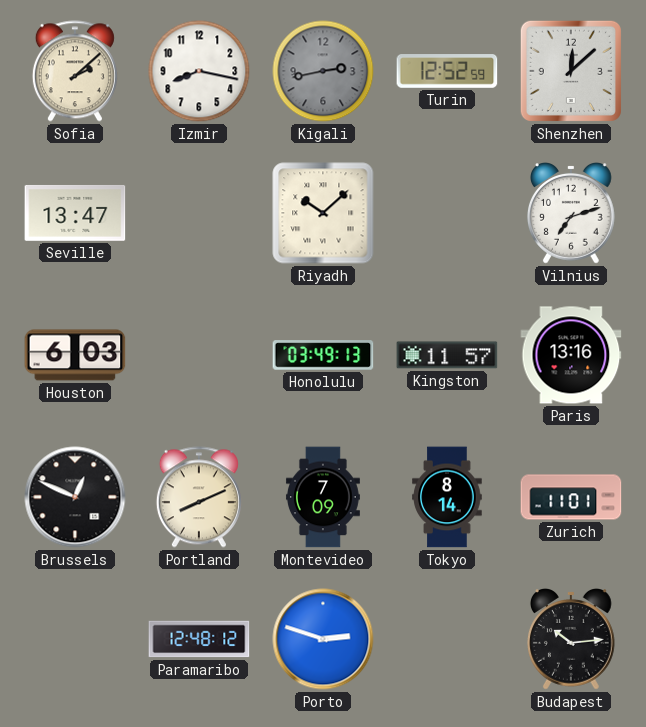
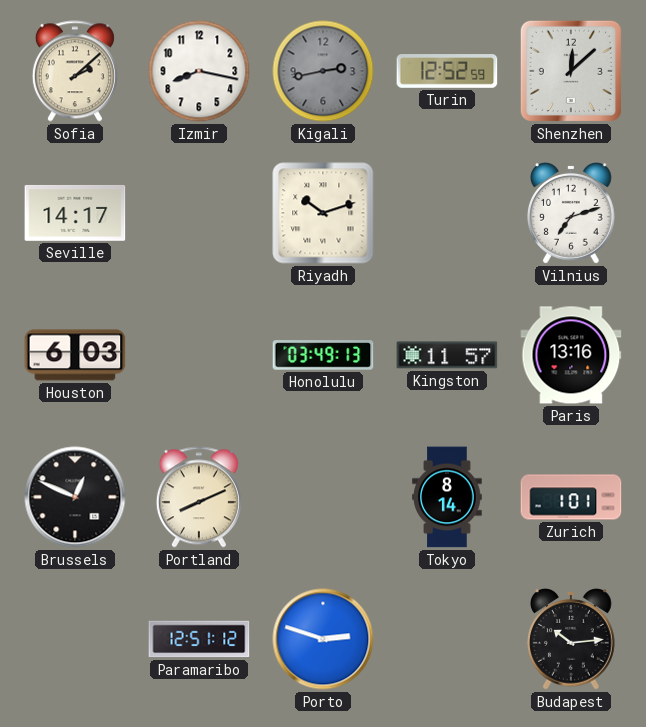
Seville: 13:47 -> 14:17
Riyadh: 10:08 -> 10:12
Montevideo: 7:09 -> none
Zurich: 11:01 -> 1:01
Paramaribo: 12:48 -> 12:51
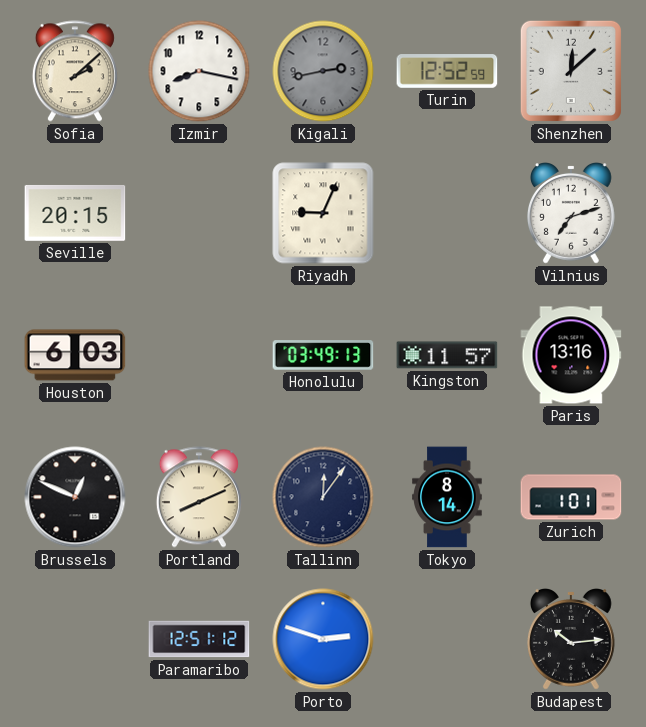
Seville: 14:17 -> 20:15
Riyadh: 10:12 -> 9:04
Tallinn: none -> 12:06
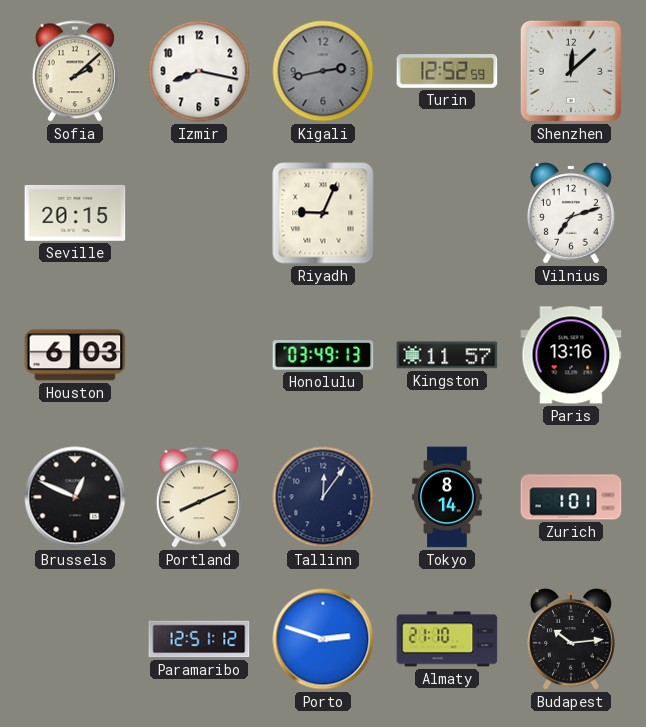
Almaty: none -> 21:10
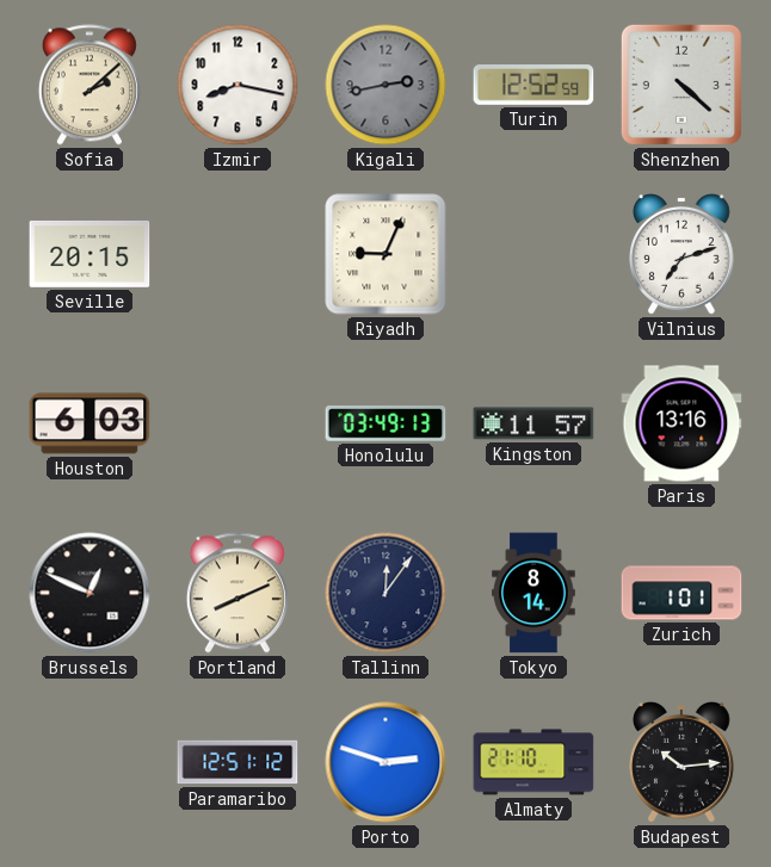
Shenzhen: 12:08 -> 4:22
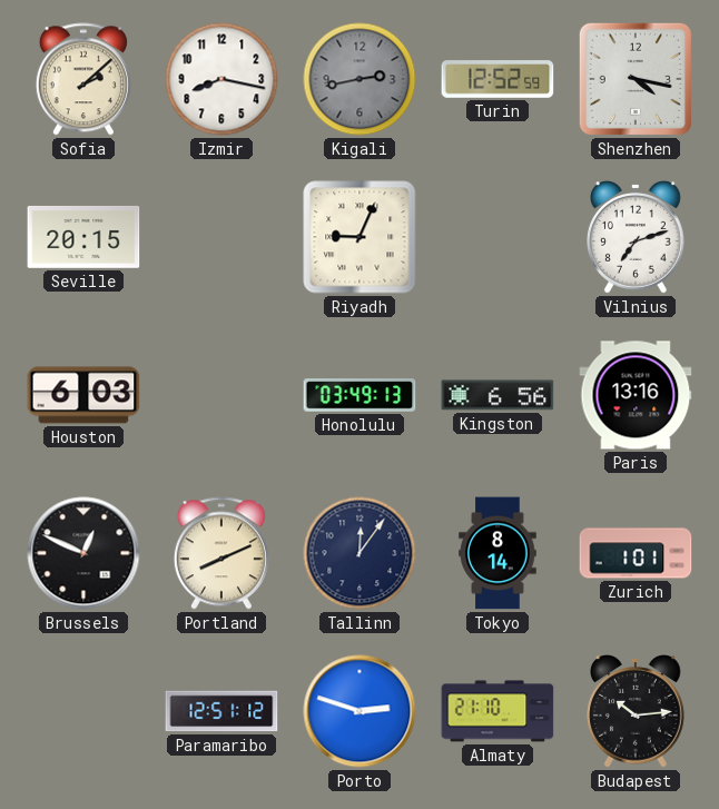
Shenzhen: 4:22 -> 4:17
Kingston: 11:57 -> 6:56
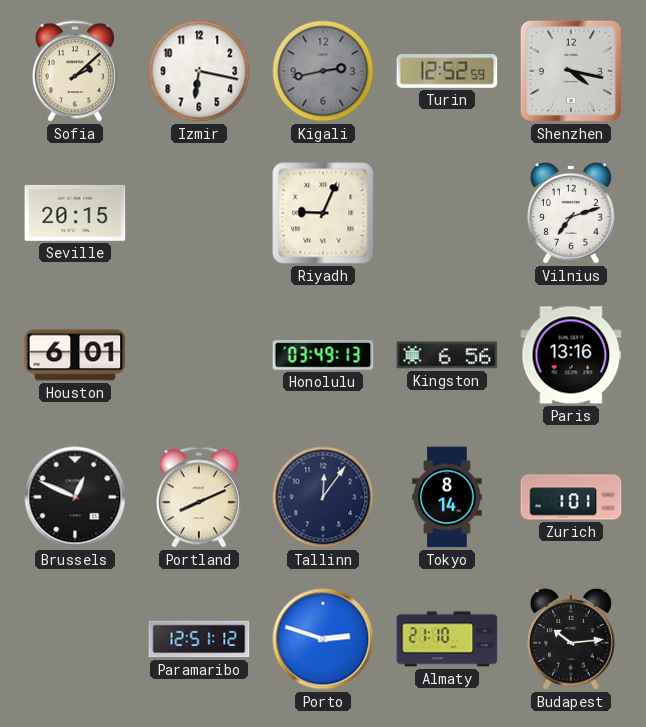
Izmir: 8:17 -> 6:17
Houston: 6:03 -> 6:01
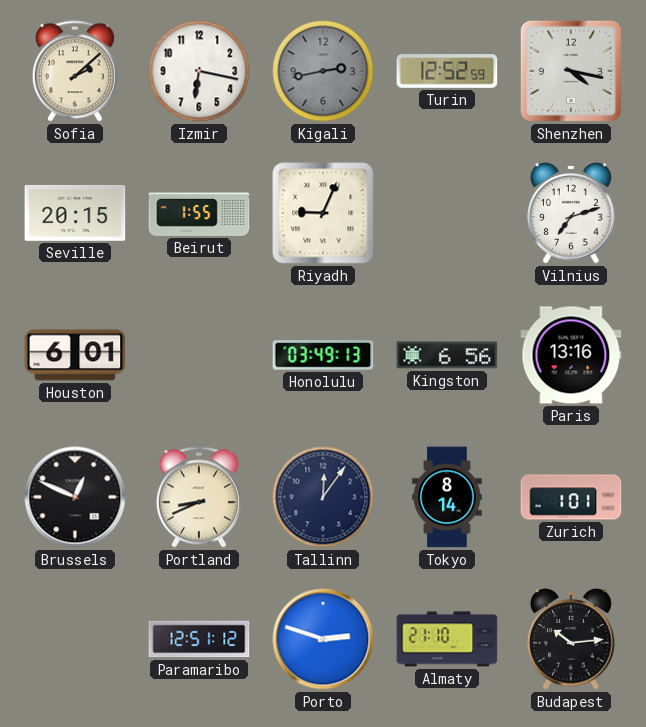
Beirut: none -> 1:55
Portland: 8:11 -> 8:41
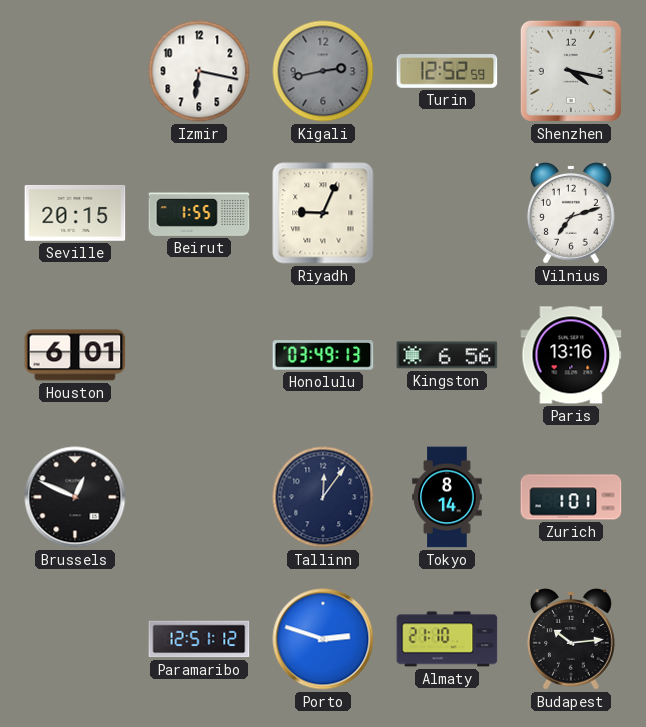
Sofia: 2:08 -> none
Portland: 8:41 -> none
